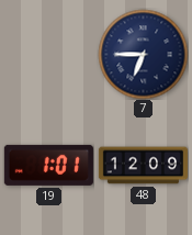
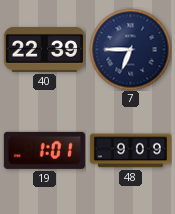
40: none -> 22:39
48: 12:09 -> 9:09
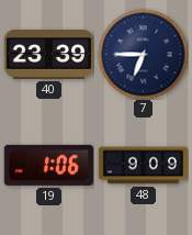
40: 22:39 -> 23:39
19: 1:01 -> 1:06
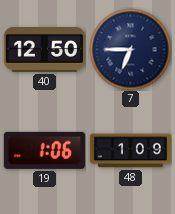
40: 23:39 -> 12:50
48: 9:09 -> 1:09
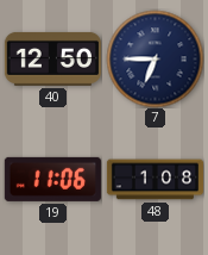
19: 1:06 -> 11:06
48: 1:09 -> 1:08
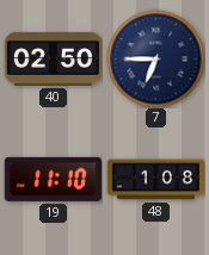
40: 12:50 -> 02:50
19: 11:06 -> 11:10
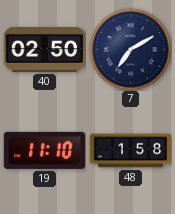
7: 6:45 -> 7:10
48: 1:08 -> 1:58
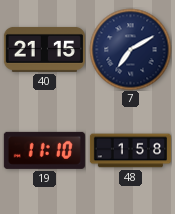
40: 02:50 -> 21:15
